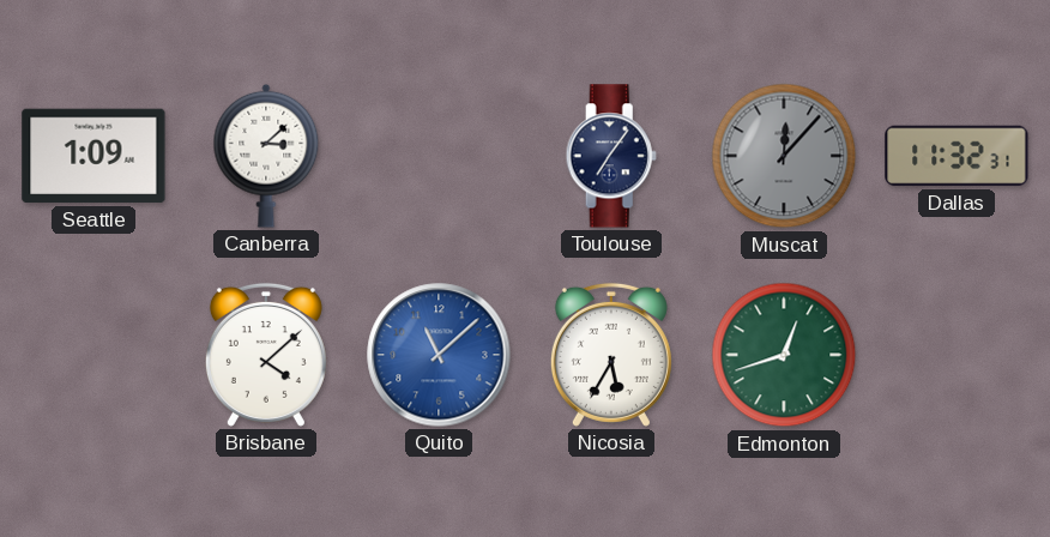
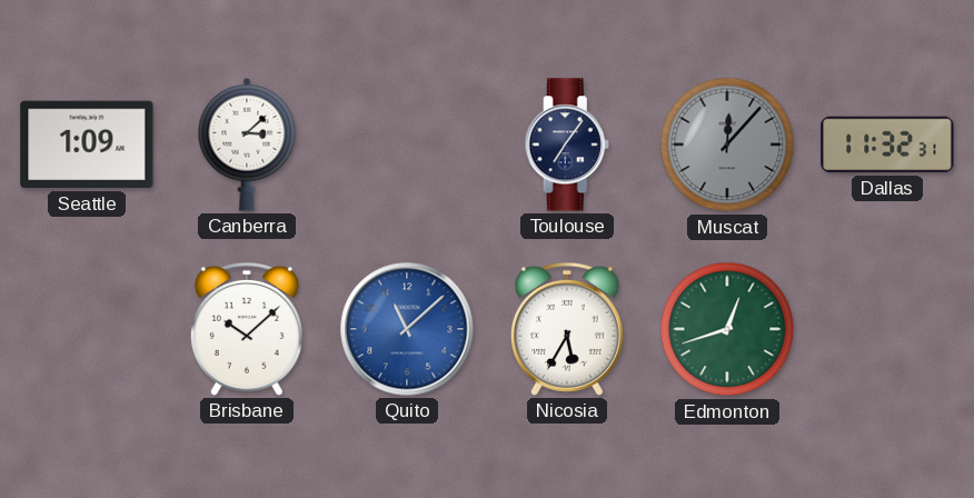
Brisbane: 4:08 -> 10:08
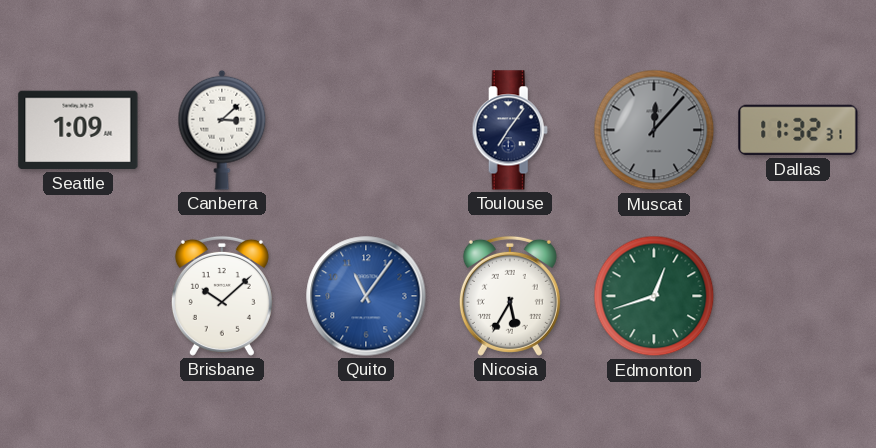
Quito: 11:08 -> 11:06
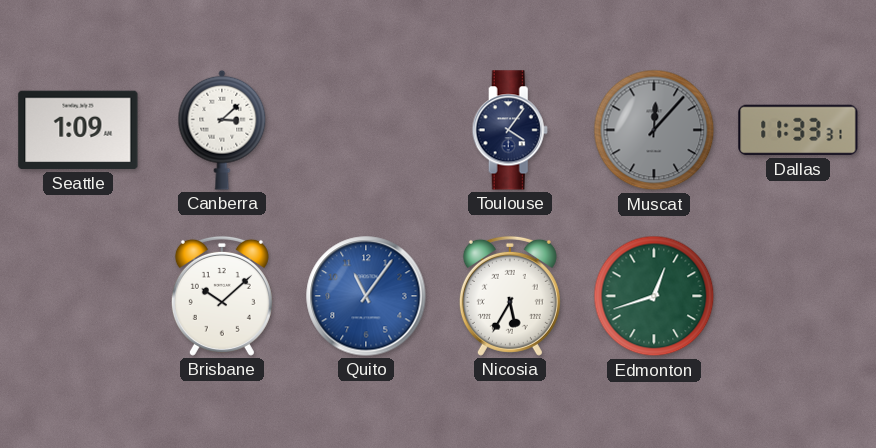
Toulouse: 7:06 -> 4:06
Dallas: 11:32 -> 11:33
